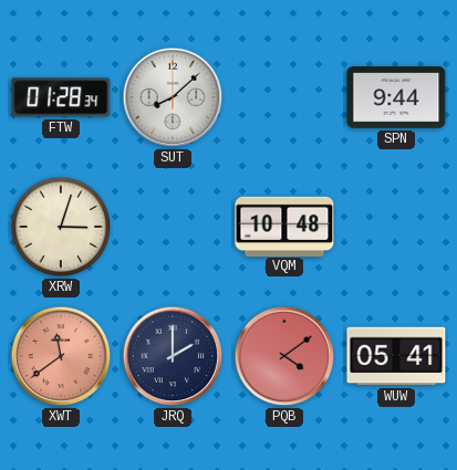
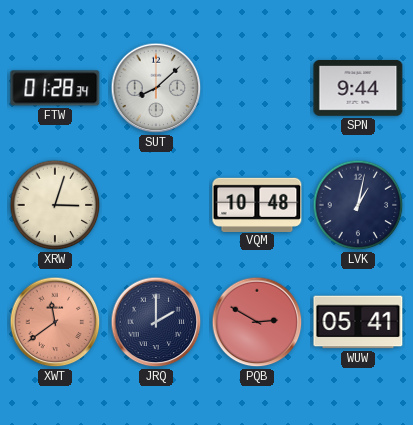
LVK: none -> 1:02
PQB: 4:09 -> 2:50
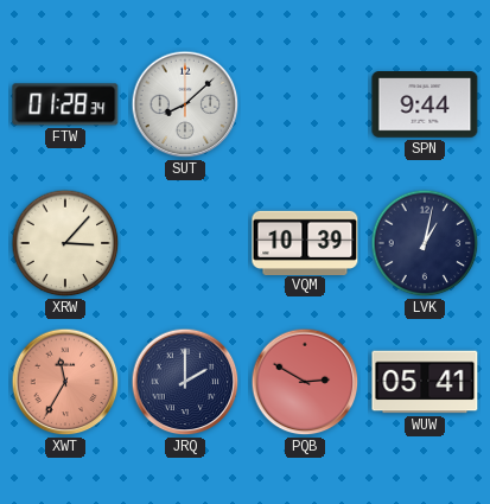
XRW: 3:03 -> 3:07
VQM: 10:48 -> 10:39
XWT: 11:39 -> 11:35
